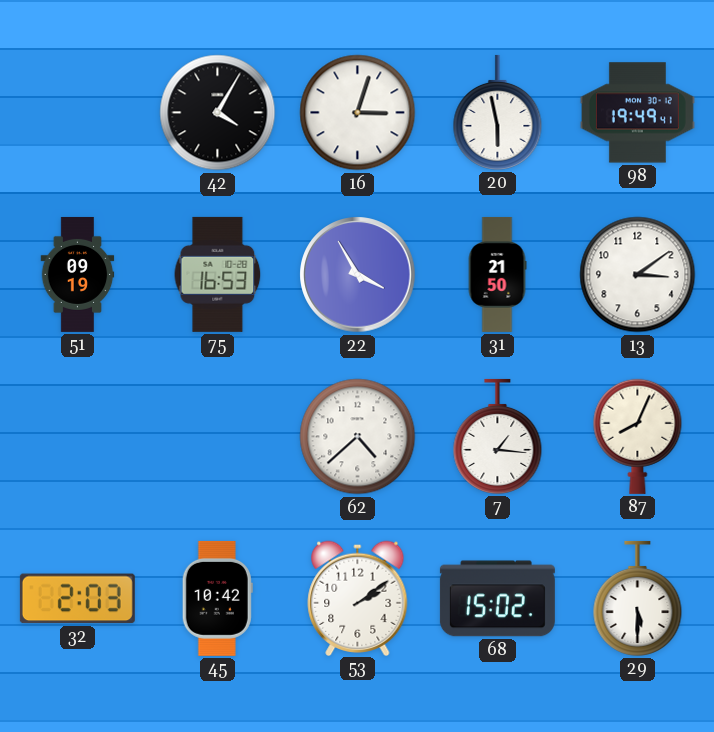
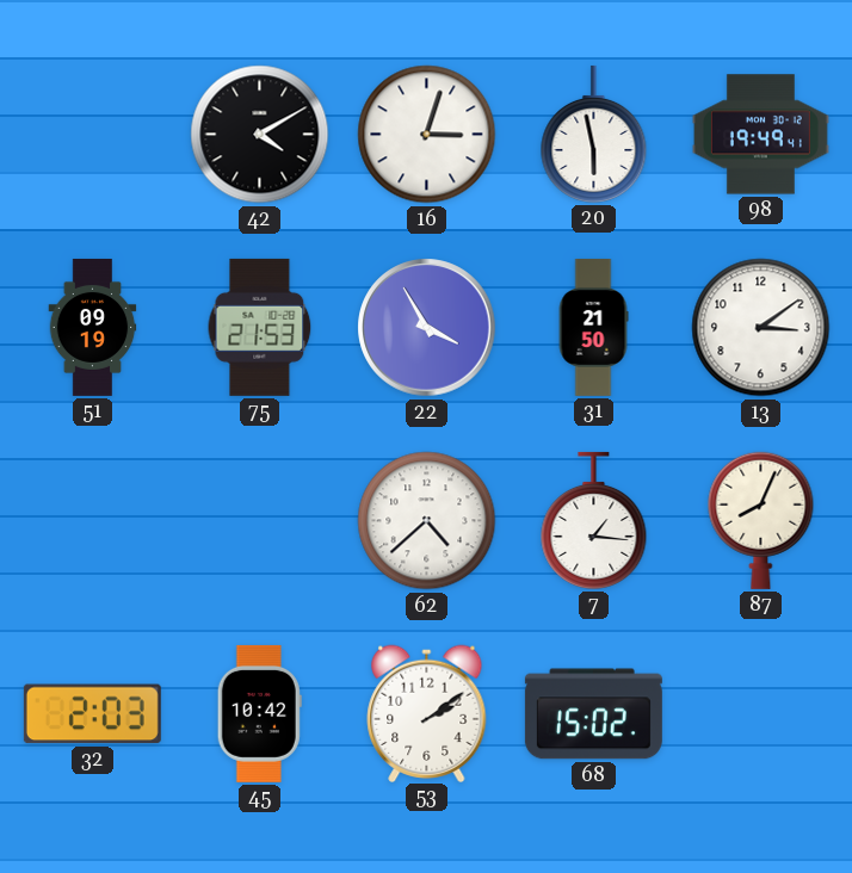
42: 4:05 -> 4:10
75: 16:53 -> 21:53
29: 5:30 -> none
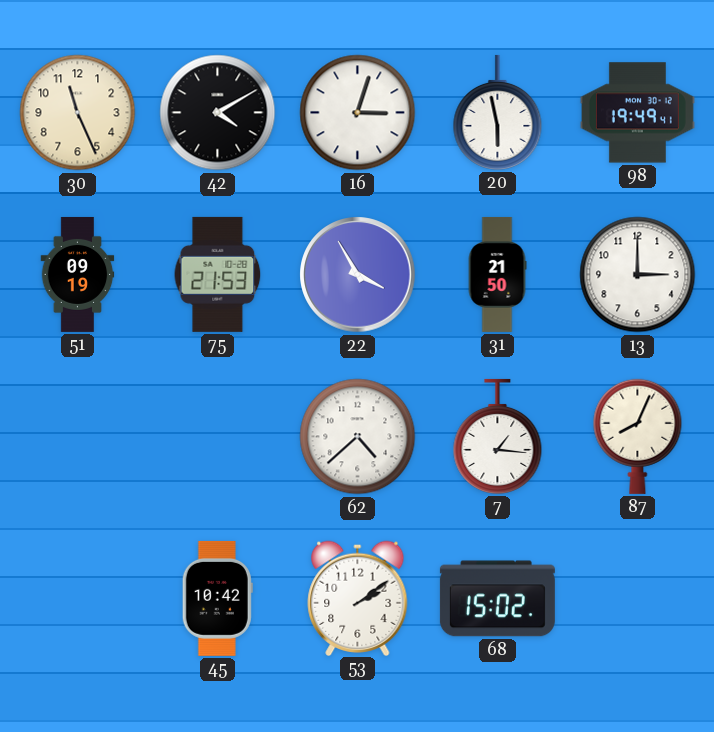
30: none -> 11:26
13: 3:09 -> 3:00
32: 2:03 -> none
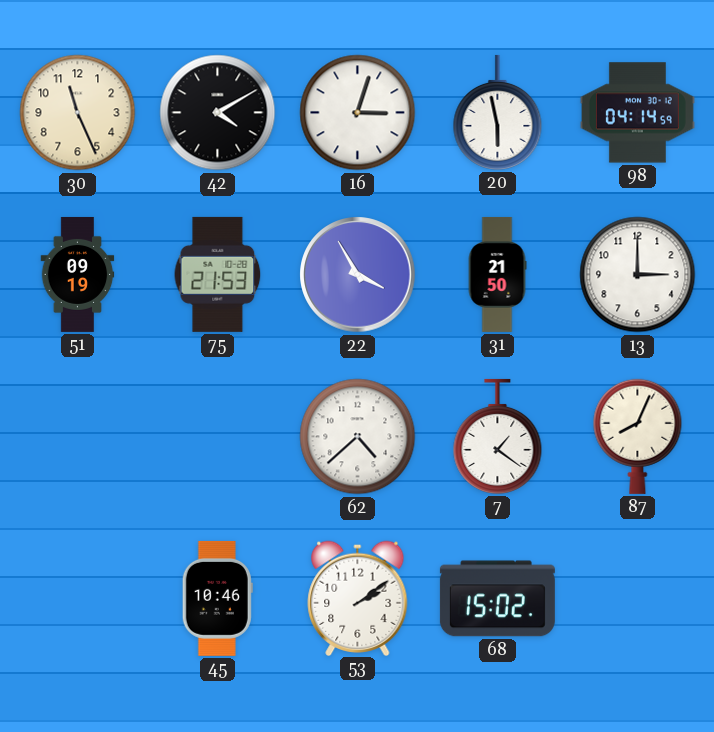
98: 19:49 -> 04:14
7: 1:16 -> 1:21
45: 10:42 -> 10:46
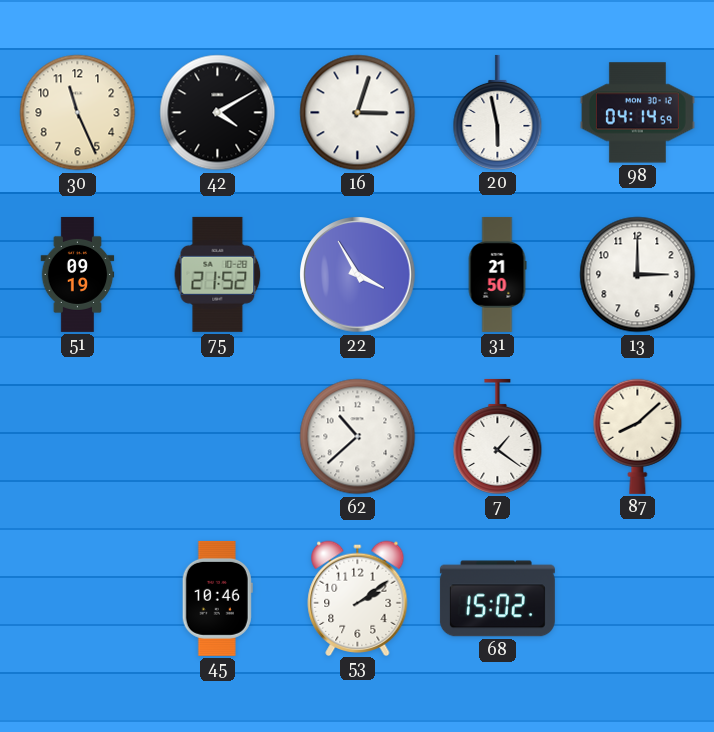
75: 21:53 -> 21:52
62: 4:38 -> 10:38
87: 8:04 -> 8:08
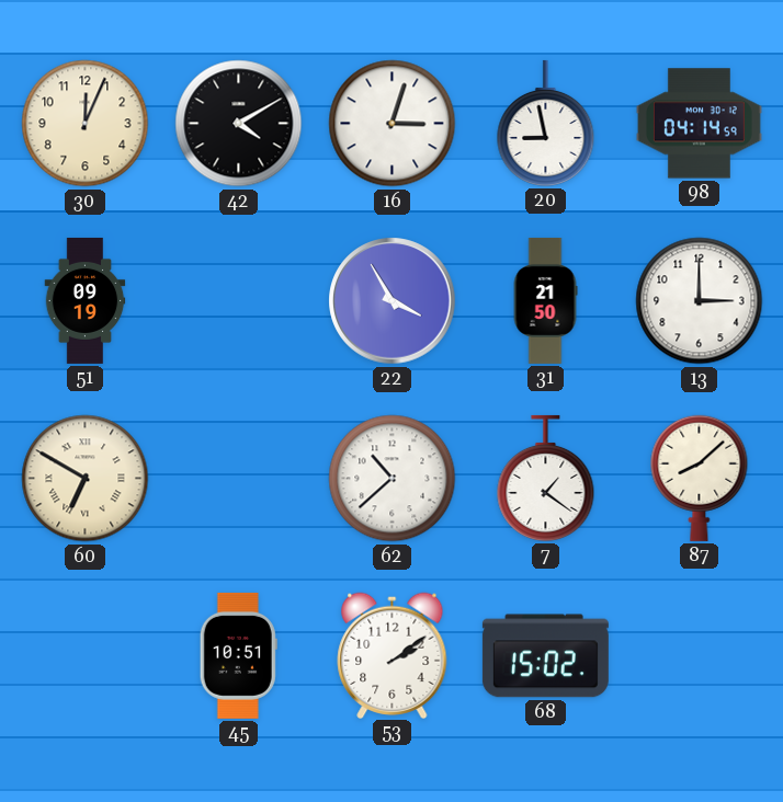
30: 11:26 -> 12:04
20: 5:58 -> 8:58
75: 21:52 -> none
60: none -> 6:50
45: 10:46 -> 10:51
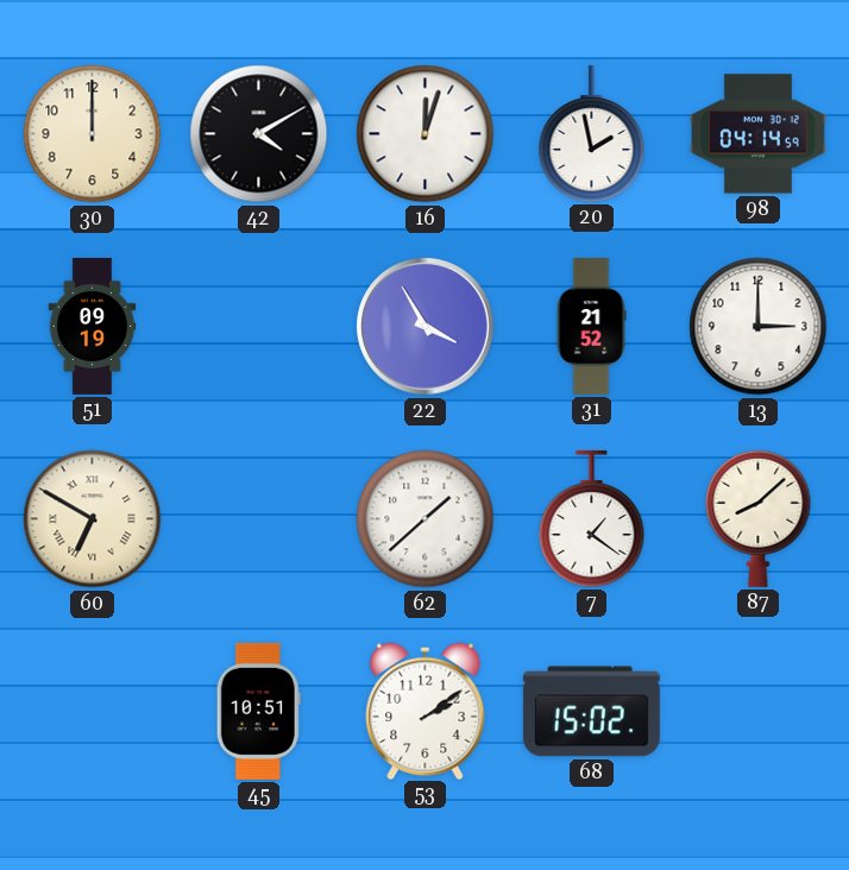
30: 12:04 -> 12:00
16: 3:03 -> 12:03
20: 8:58 -> 1:58
31: 21:50 -> 21:52
62: 10:38 -> 1:38
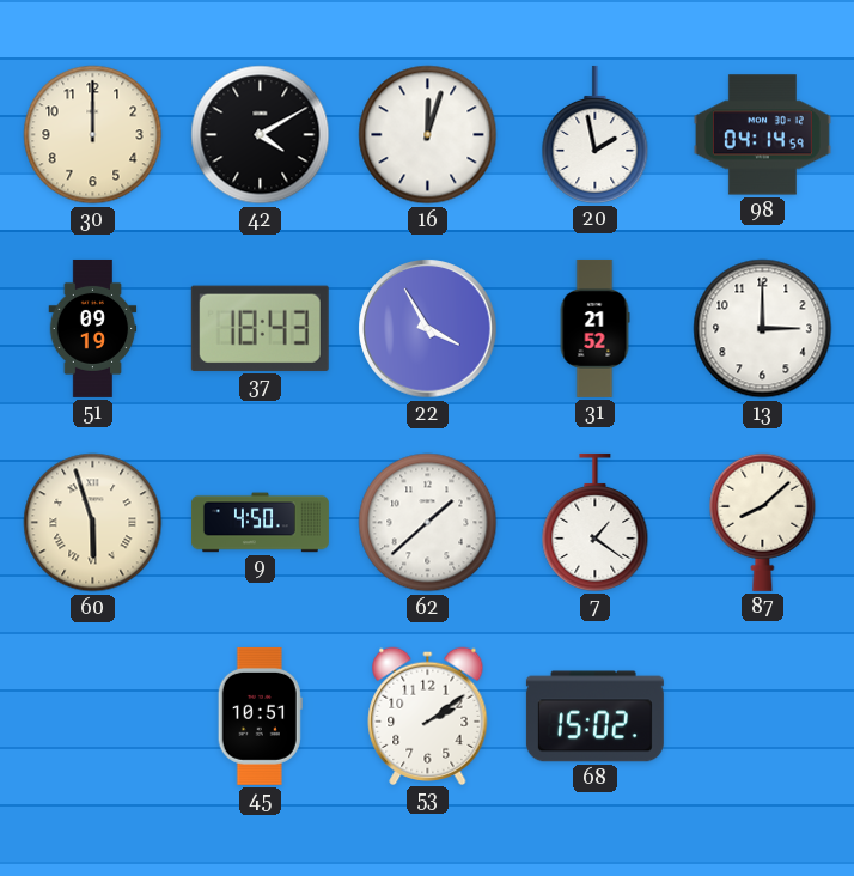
37: none -> 18:43
60: 6:50 -> 5:57
9: none -> 4:50
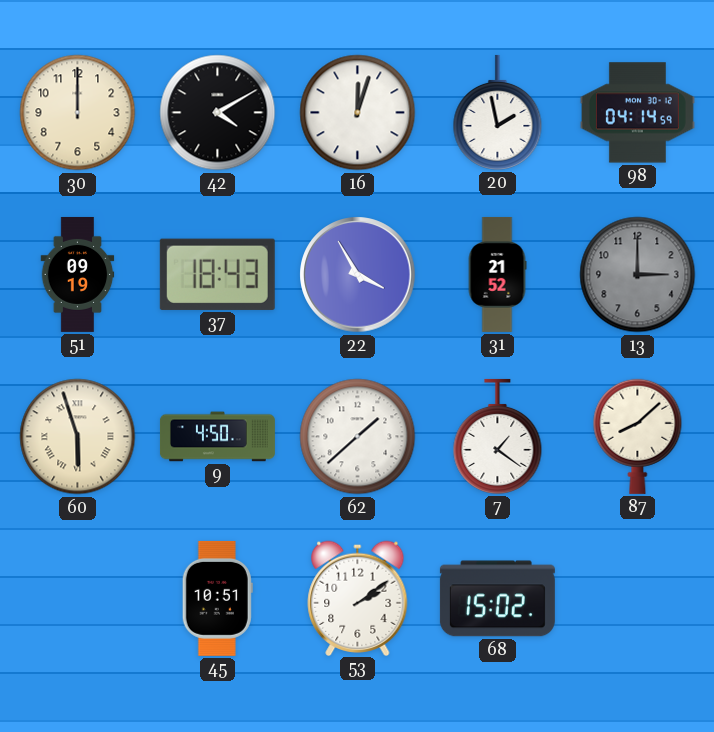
13 dial: white -> grey
